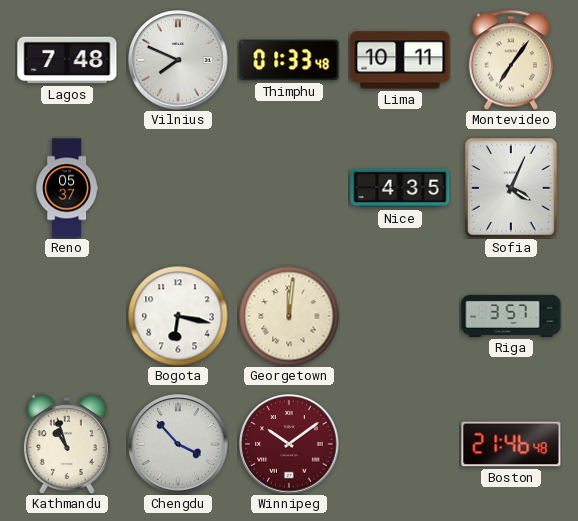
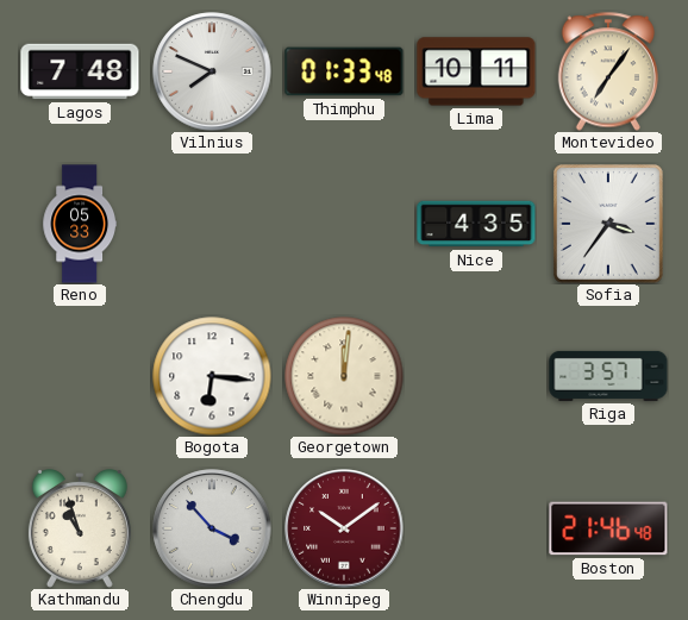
Reno: 05:37 -> 05:33
Sofia: 4:04 -> 3:36
Bogota: 6:17 -> 6:16
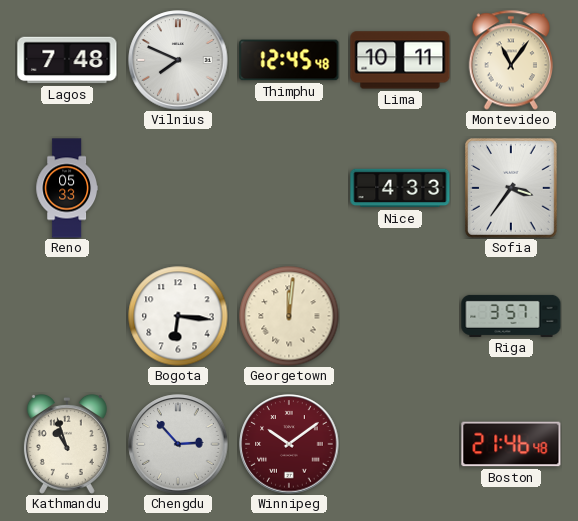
Thimphu: 01:33 -> 12:45
Montevideo: 7:06 -> 11:06
Nice: 4:35 -> 4:33
Chengdu: 3:53 -> 2:53
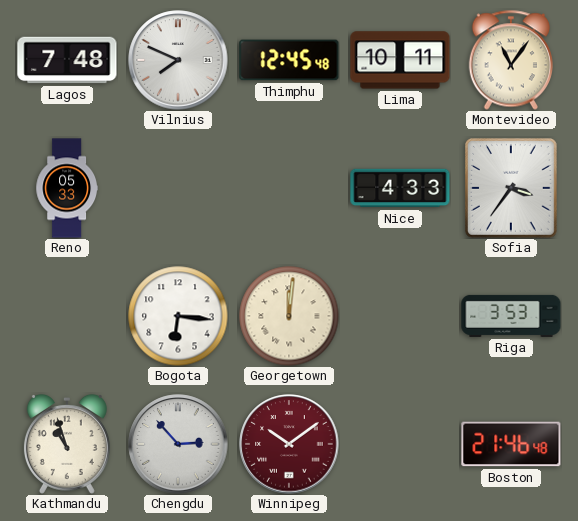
Riga: 3:57 -> 3:53
